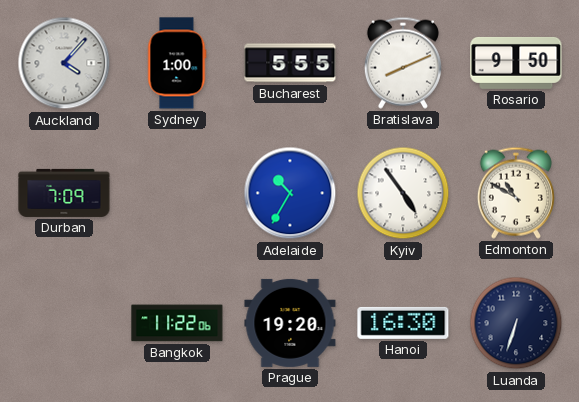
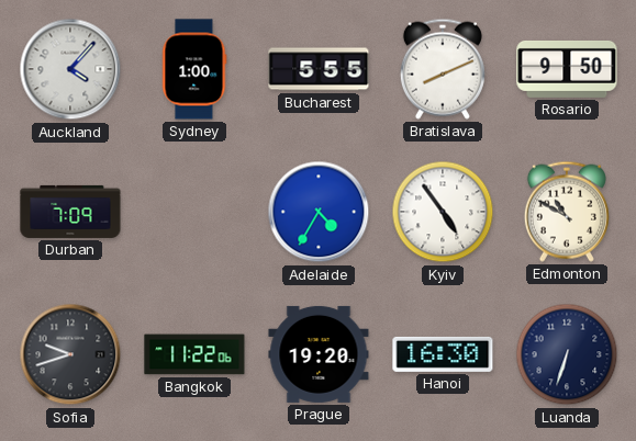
Adelaide: 10:35 -> 4:35
Sofia: none -> 9:42
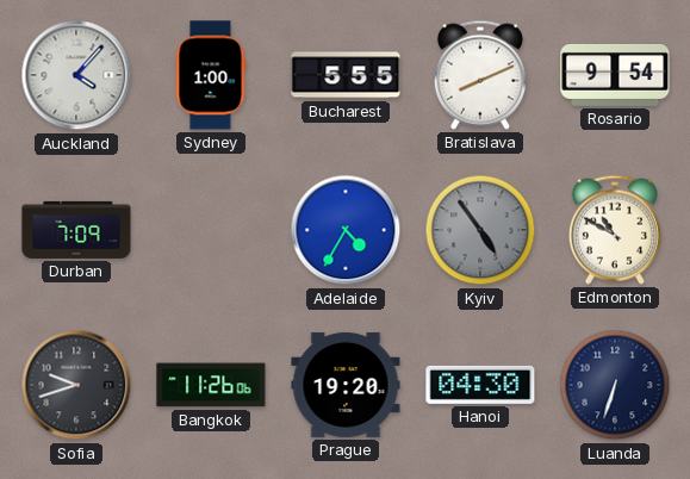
Rosario: 9:50 -> 9:54
Kyiv dial: white -> grey
Bangkok: 11:22 -> 11:26
Hanoi: 16:30 -> 04:30
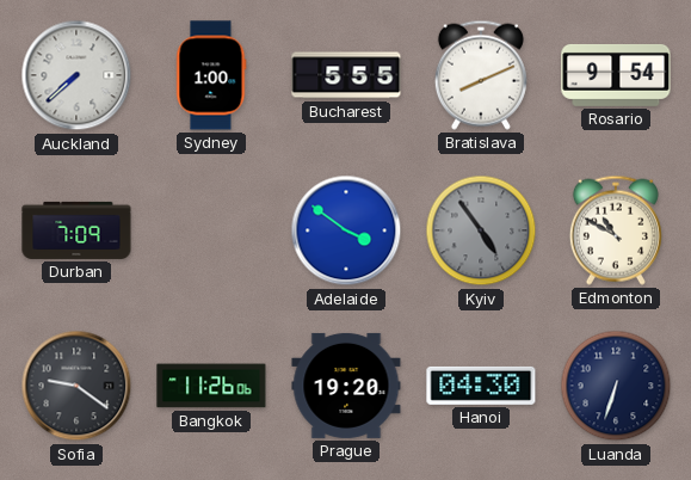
Auckland: 4:07 -> 7:38
Adelaide: 4:35 -> 3:51
Sofia: 9:42 -> 9:21
